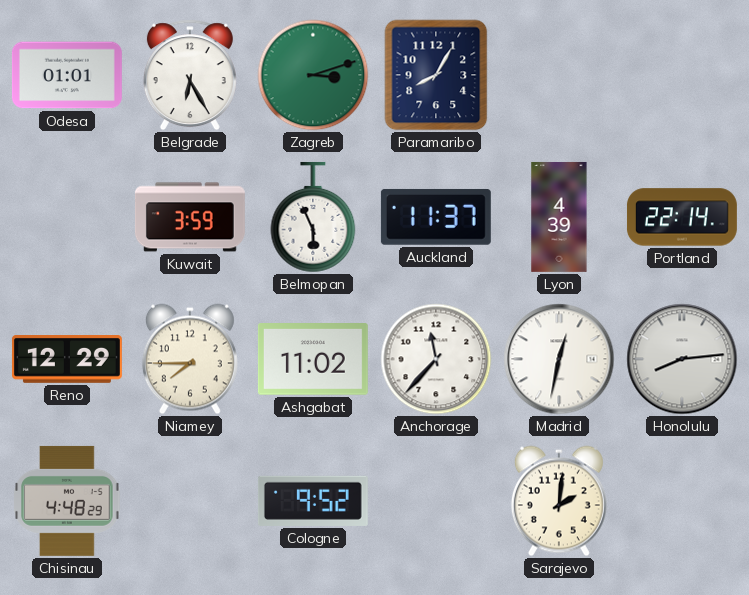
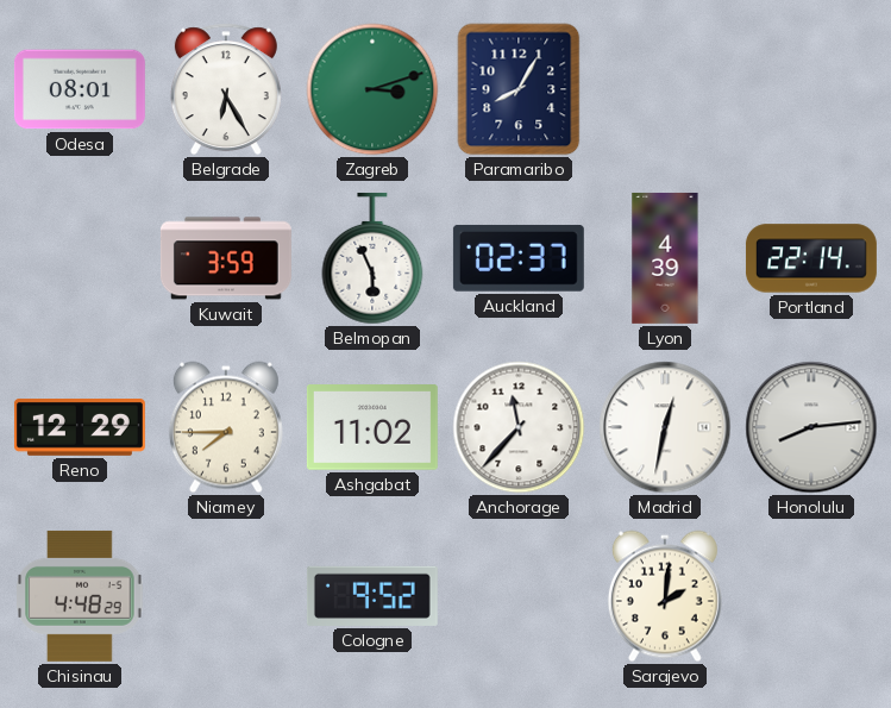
Odesa: 01:01 -> 08:01
Auckland: 11:37 -> 02:37
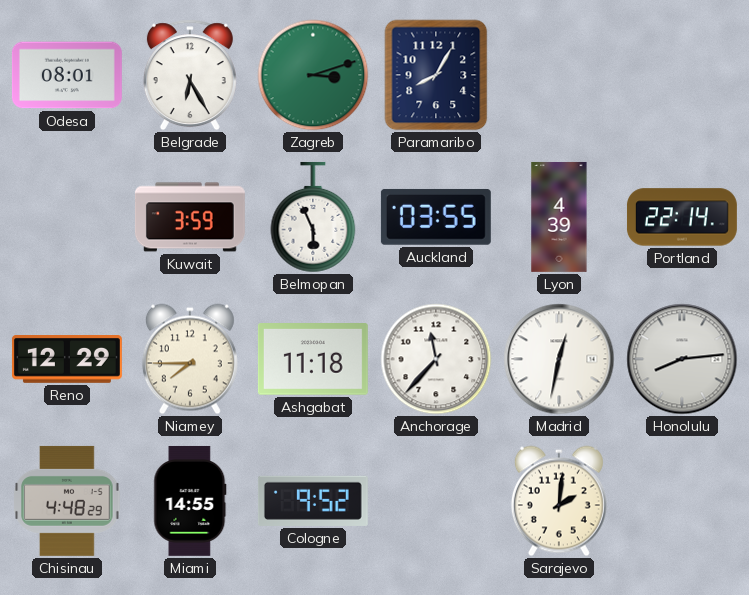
Auckland: 02:37 -> 03:55
Ashgabat: 11:02 -> 11:18
Miami: none -> 14:55
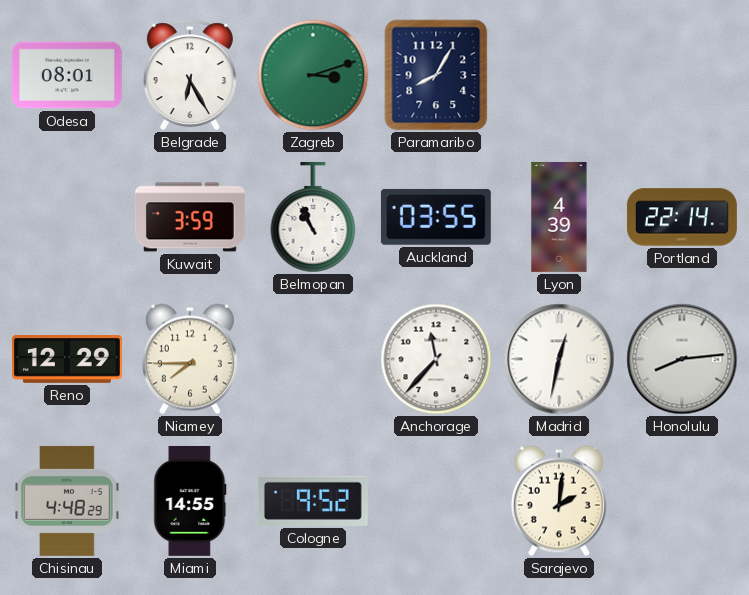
Belmopan: 5:56 -> 10:56
Ashgabat: 11:18 -> none
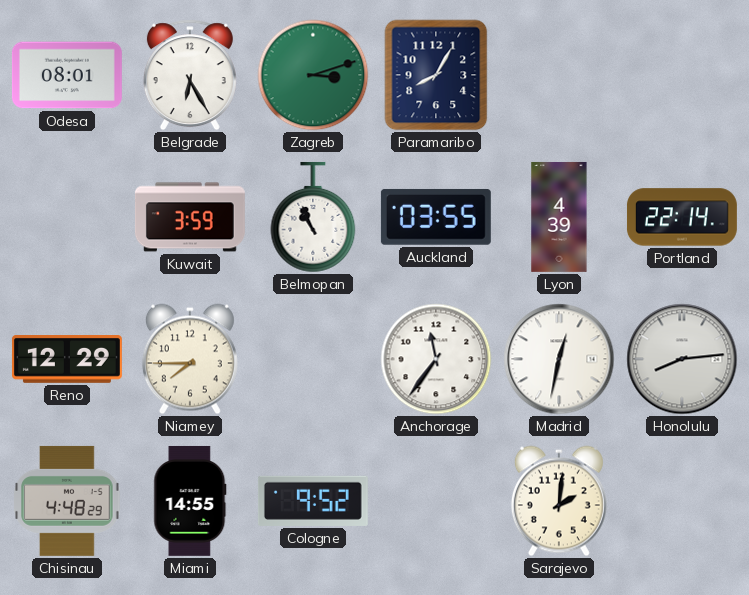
Anchorage: 11:37 -> 11:36
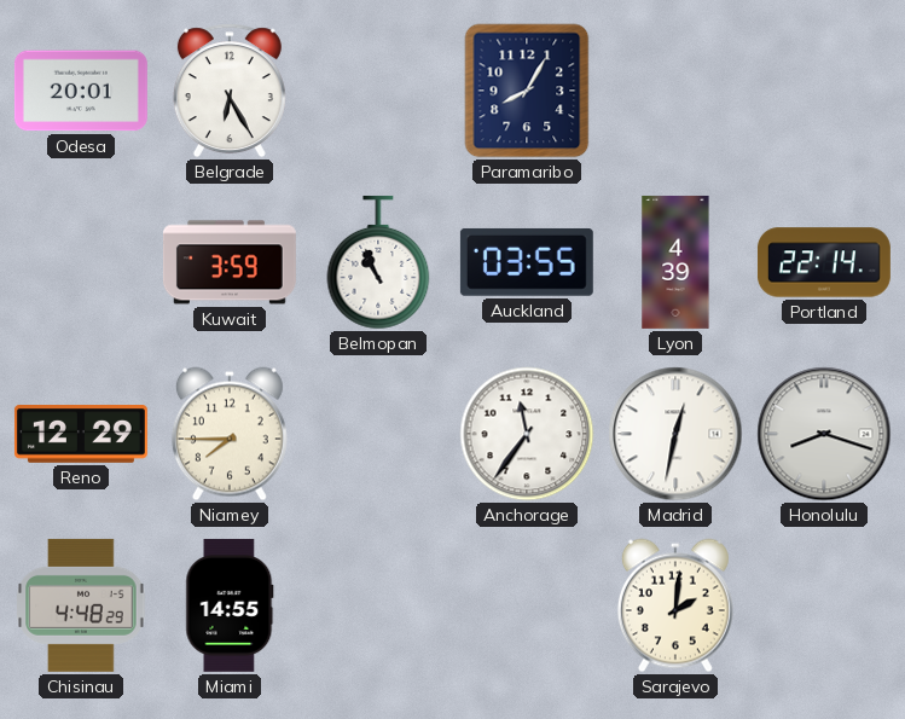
Odesa: 08:01 -> 20:01
Zagreb: 3:12 -> none
Honolulu: 8:14 -> 8:18
Cologne: 9:52 -> none
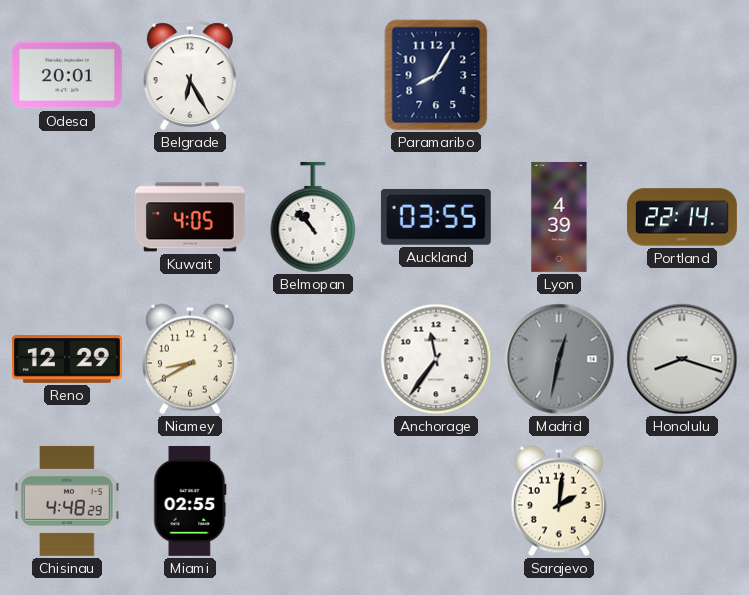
Kuwait: 3:59 -> 4:05
Belmopan: 10:56 -> 10:53
Niamey: 7:45 -> 8:40
Madrid dial: white -> grey
Miami: 14:55 -> 02:55
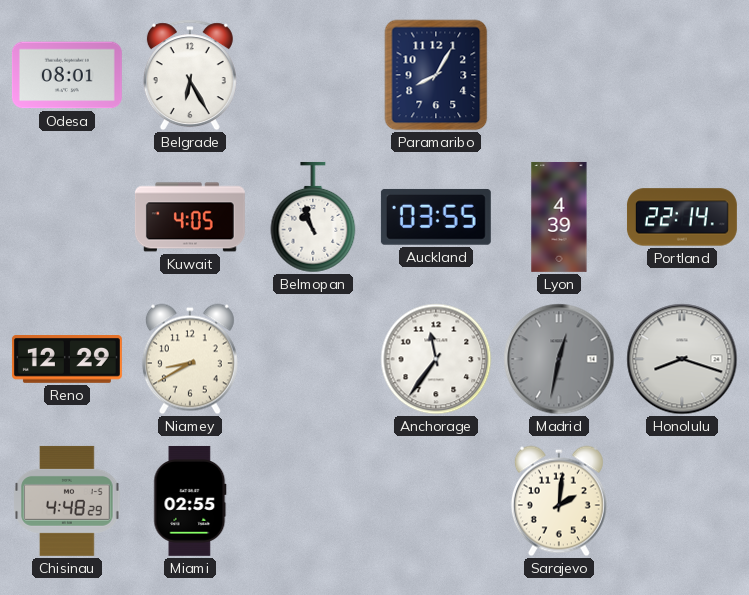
Odesa: 20:01 -> 08:01
Belmopan: 10:53 -> 10:57
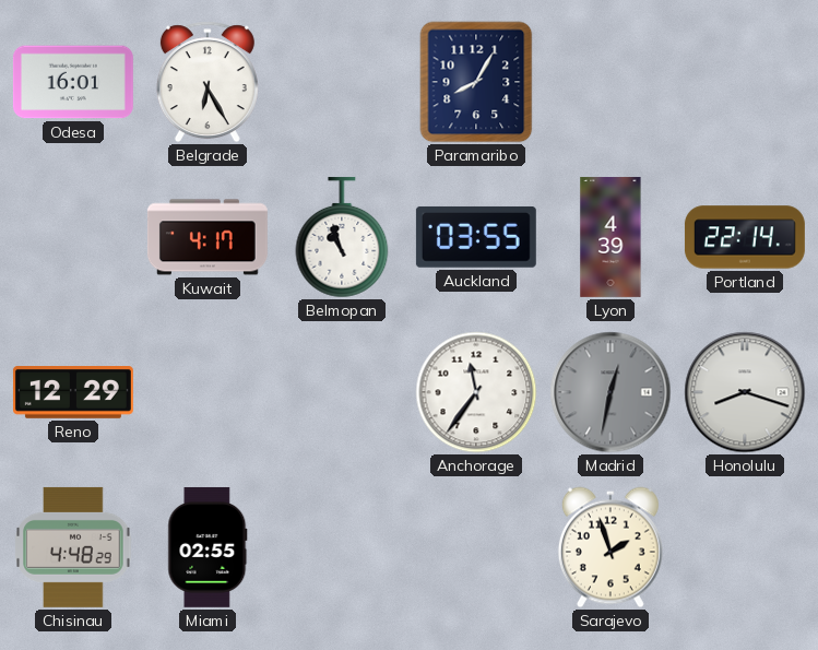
Odesa: 08:01 -> 16:01
Kuwait: 4:05 -> 4:17
Niamey: 8:40 -> none
Sarajevo: 2:01 -> 1:57
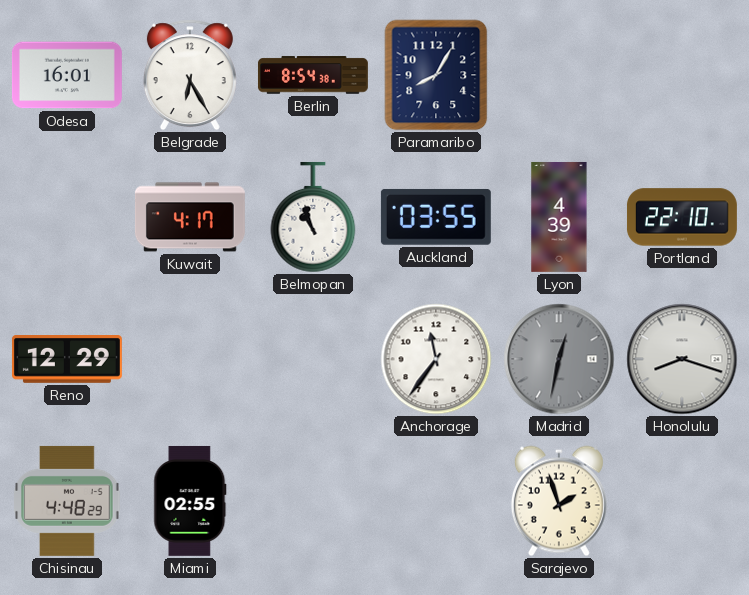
Berlin: none -> 8:54
Portland: 22:14 -> 22:10
